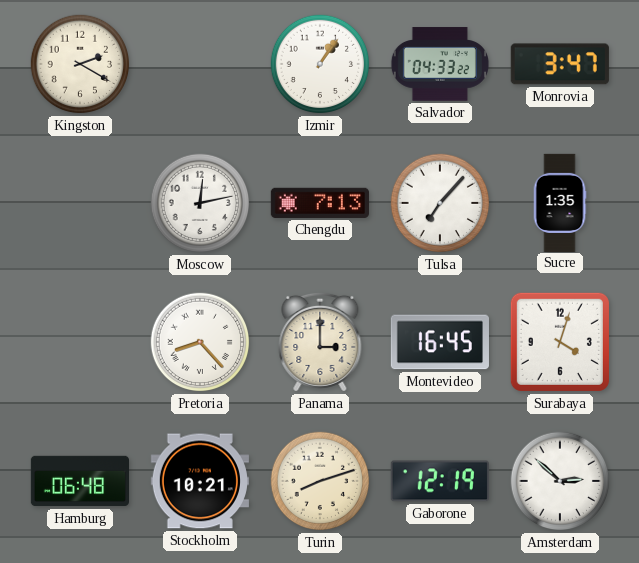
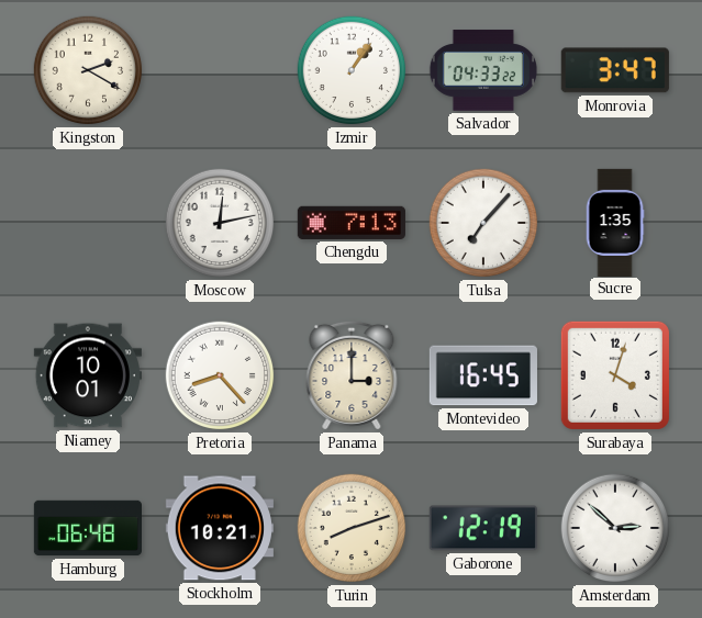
Niamey: none -> 10:01
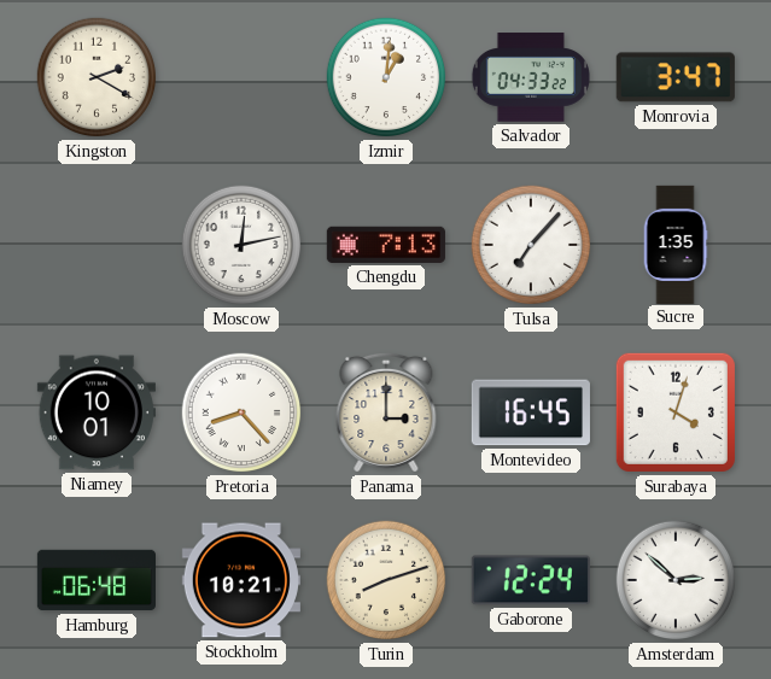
Izmir: 1:06 -> 1:01
Gaborone: 12:19 -> 12:24
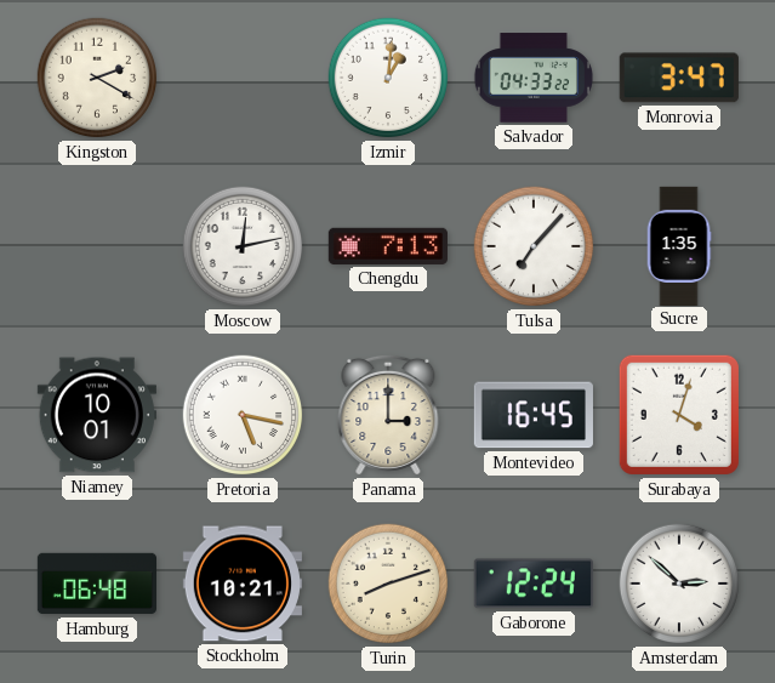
Pretoria: 8:23 -> 5:17
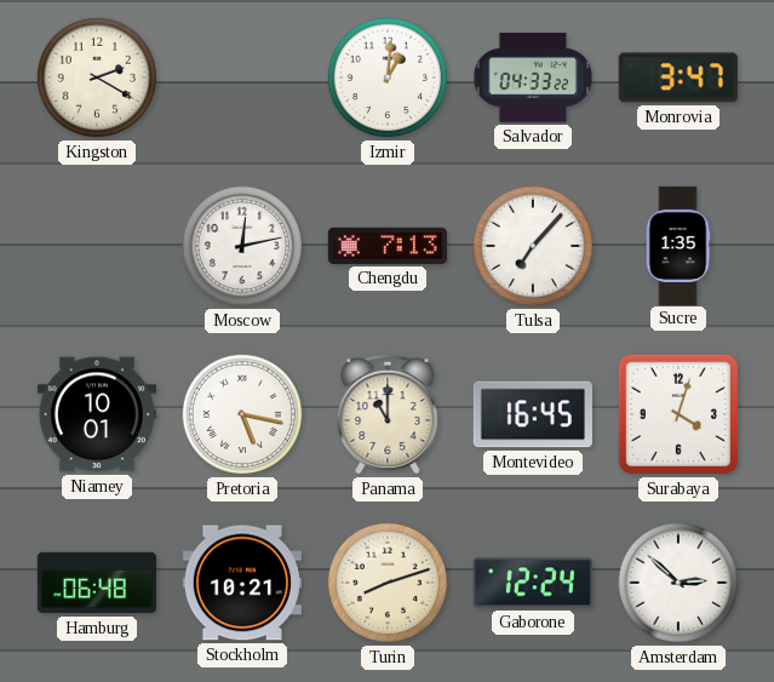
Panama: 3:00 -> 11:00
